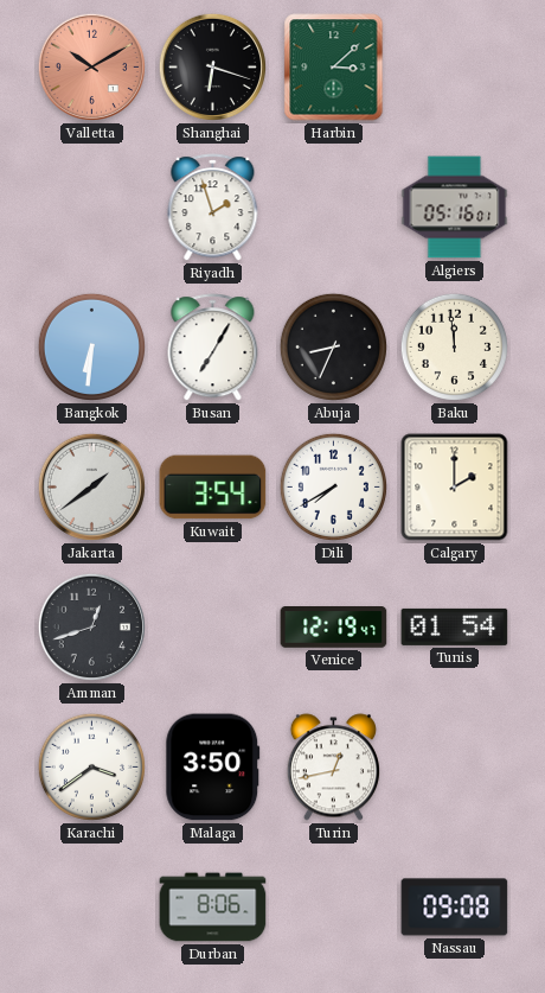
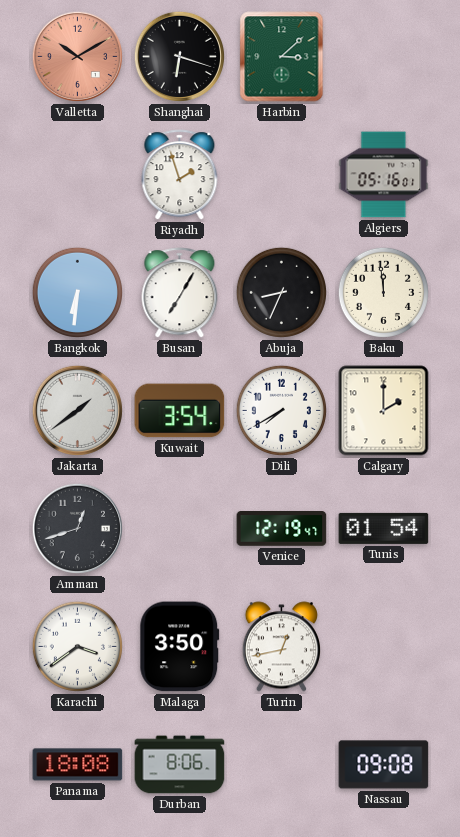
Panama: none -> 18:08
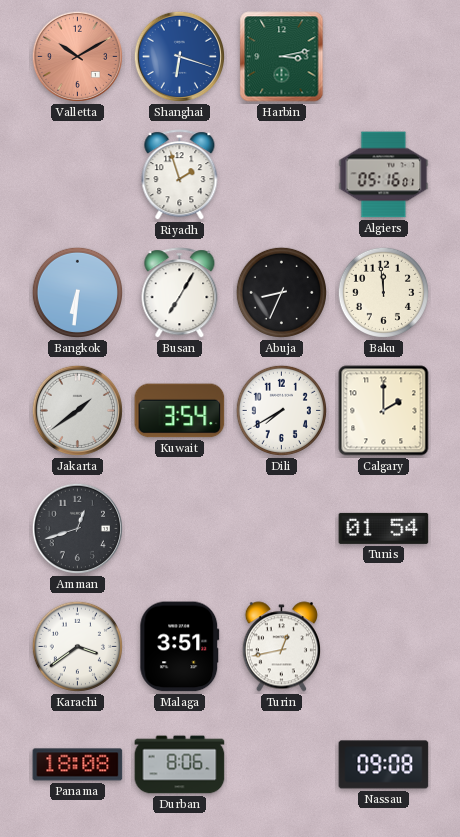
Shanghai dial: black -> blue
Harbin: 3:08 -> 3:13
Venice: 12:19 -> none
Malaga: 3:50 -> 3:51
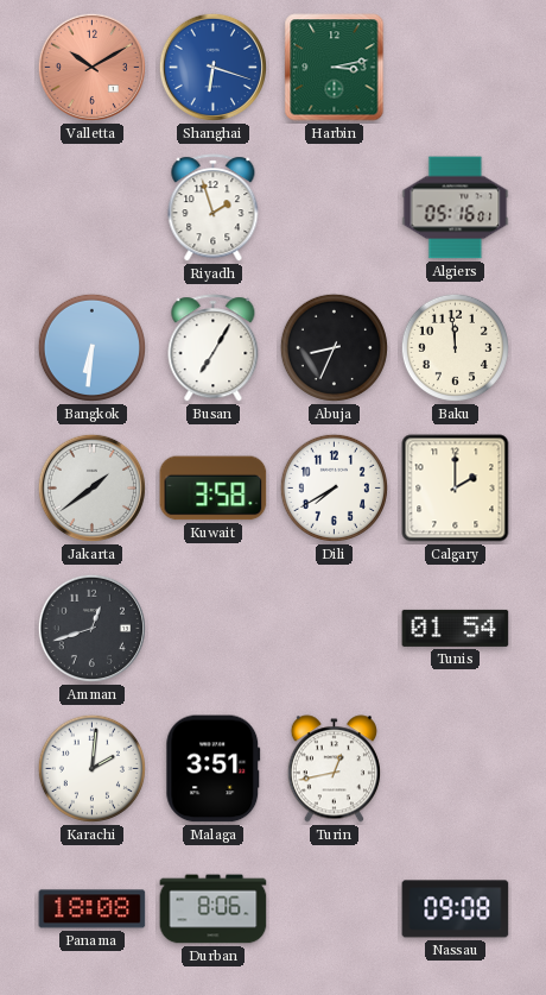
Kuwait: 3:54 -> 3:58
Karachi: 3:39 -> 2:01
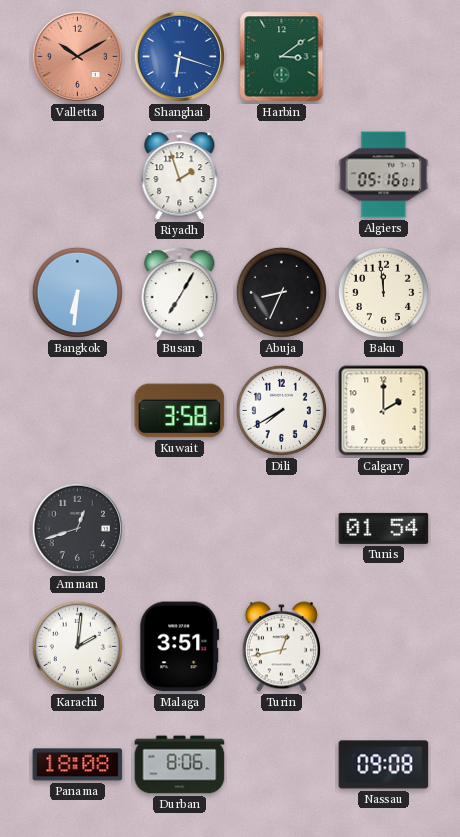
Harbin: 3:13 -> 3:09
Jakarta: 1:39 -> none
